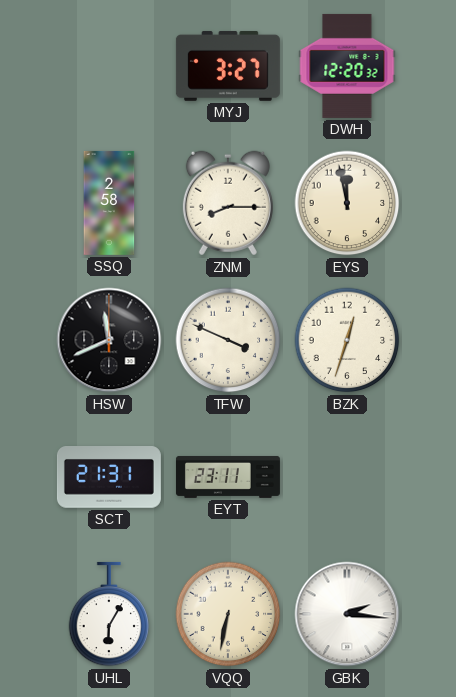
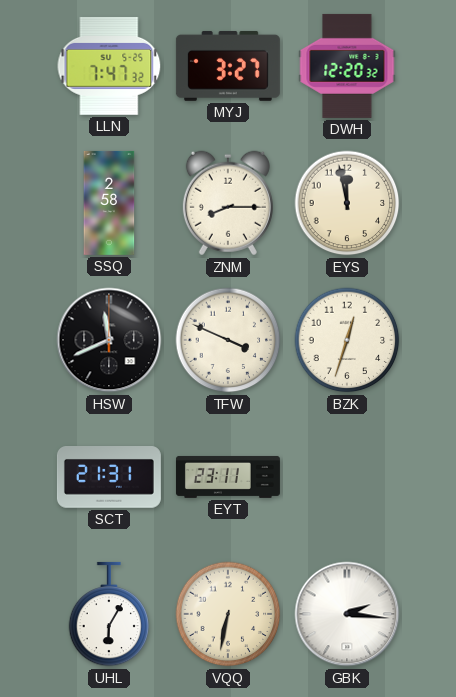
LLN: none -> 7:47
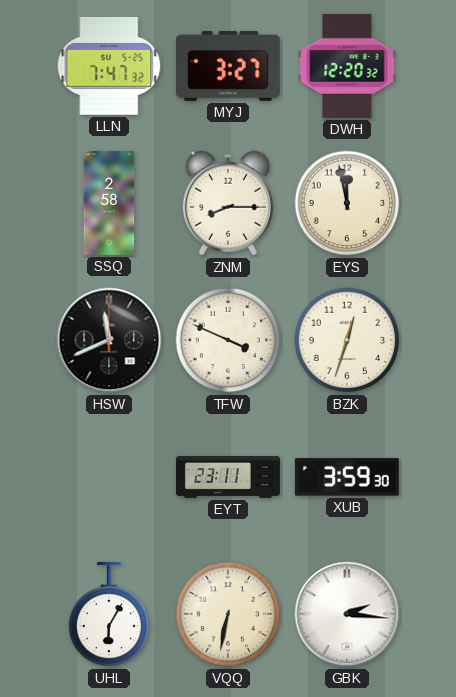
SCT: 21:31 -> none
XUB: none -> 3:59
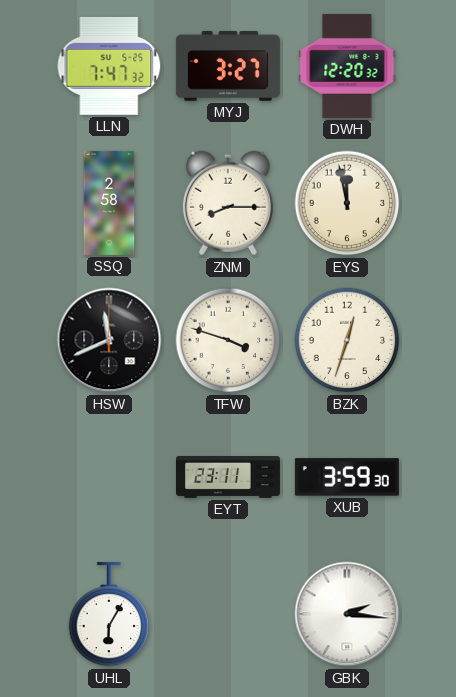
TFW: 3:49 -> 3:48
VQQ: 6:32 -> none
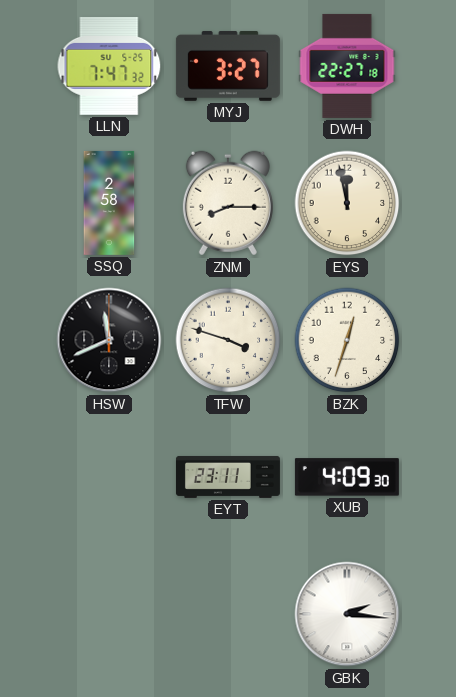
DWH: 12:20 -> 22:27
XUB: 3:59 -> 4:09
UHL: 6:05 -> none
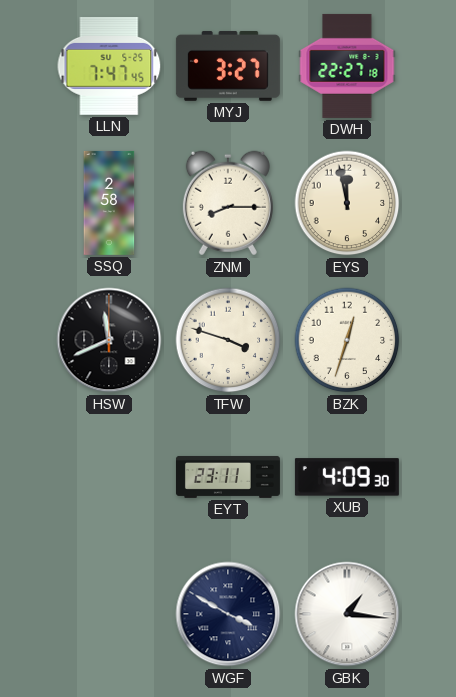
LLN: 7:47:32 -> 7:47:45
WGF: none -> 3:50
GBK: 2:16 -> 1:16
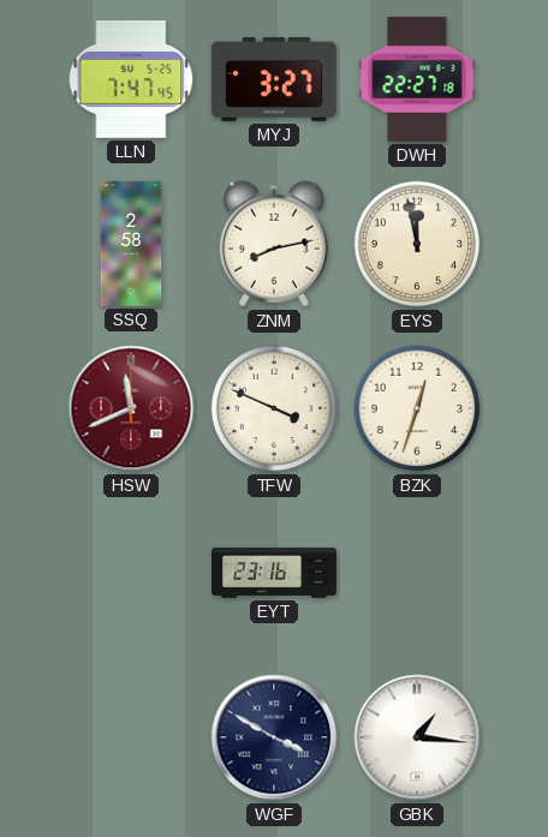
ZNM: 8:15 -> 8:13
HSW dial: black -> burgundy
TFW: 3:48 -> 3:49
EYT: 23:11 -> 23:16
XUB: 4:09 -> none
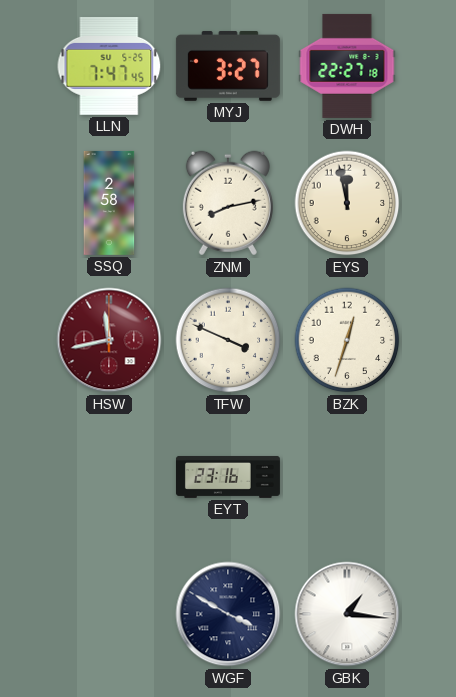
HSW: 11:41 -> 11:43
